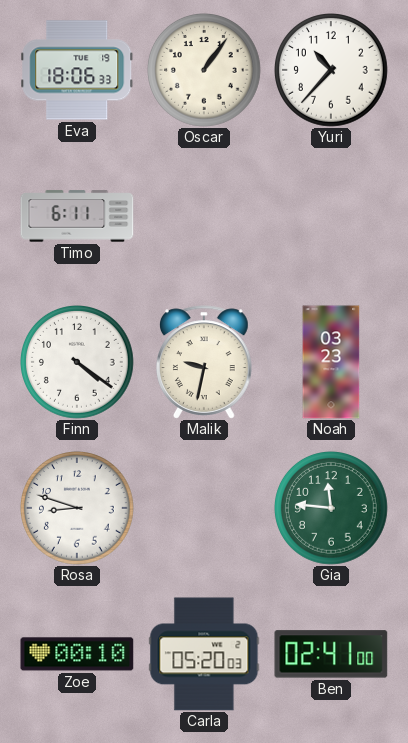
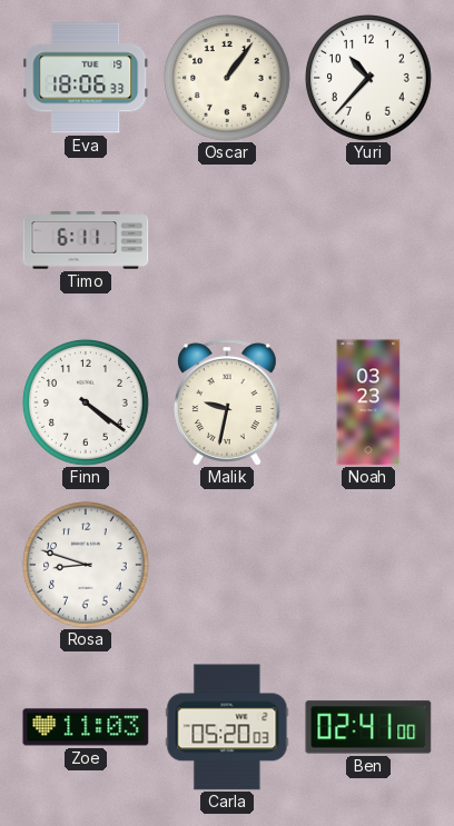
Gia: 11:46 -> none
Zoe: 00:10 -> 11:03
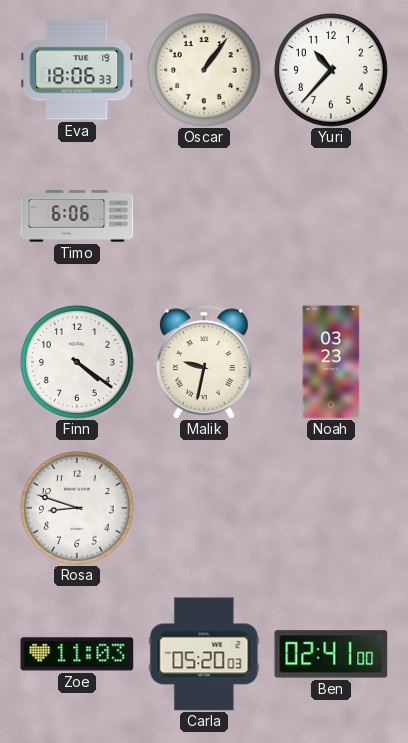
Timo: 6:11 -> 6:06
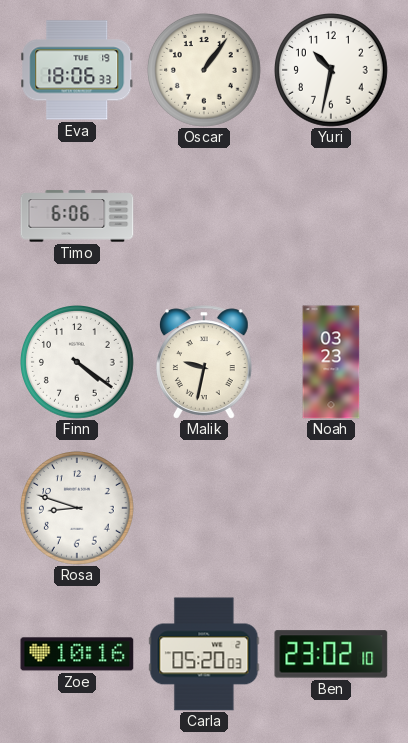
Yuri: 10:37 -> 10:32
Zoe: 11:03 -> 10:16
Ben: 02:41 -> 23:02
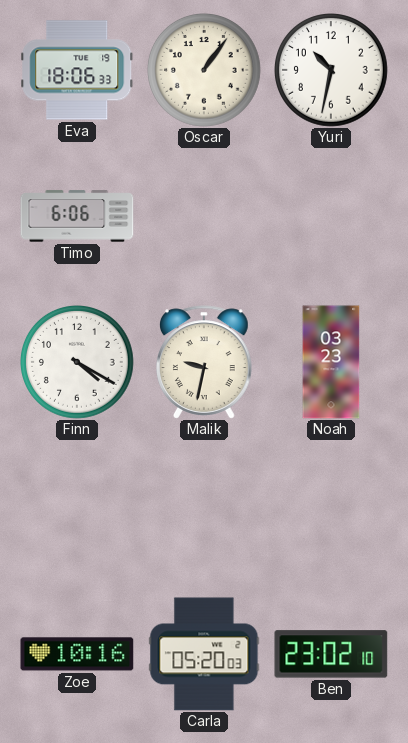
Finn: 4:21 -> 4:20
Rosa: 8:48 -> none
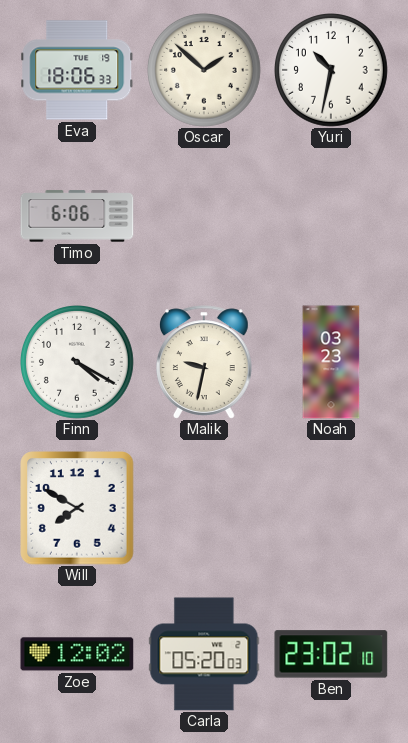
Oscar: 1:06 -> 1:52
Will: none -> 7:50
Zoe: 10:16 -> 12:02
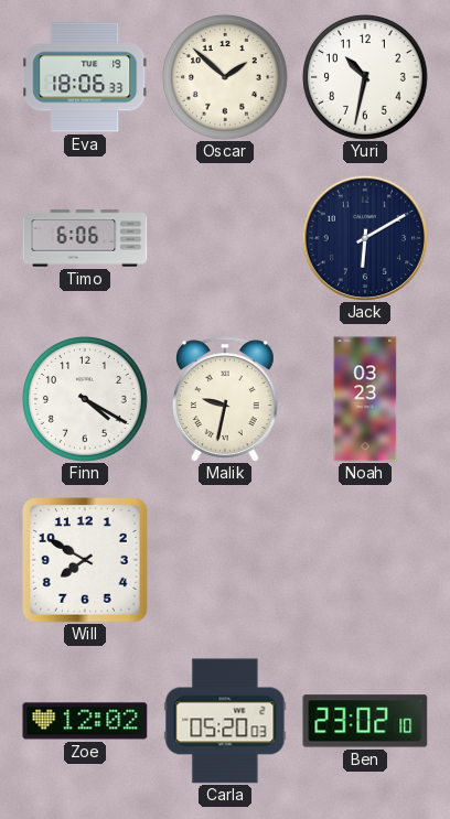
Jack: none -> 6:10
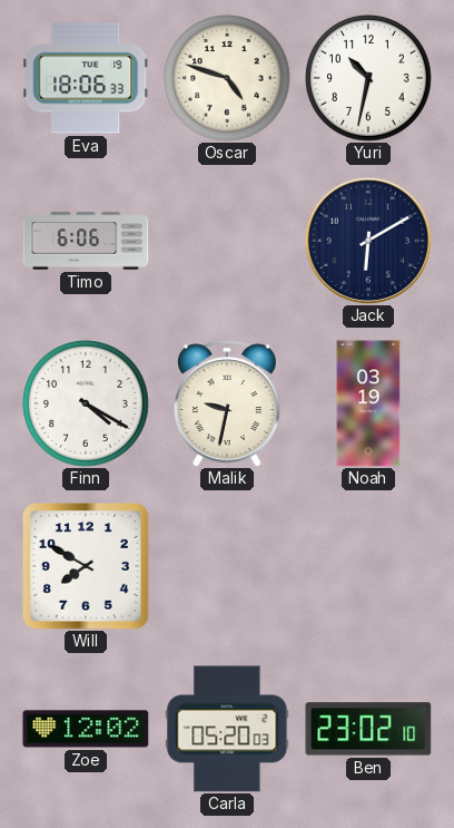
Oscar: 1:52 -> 4:48
Noah: 03:23 -> 03:19
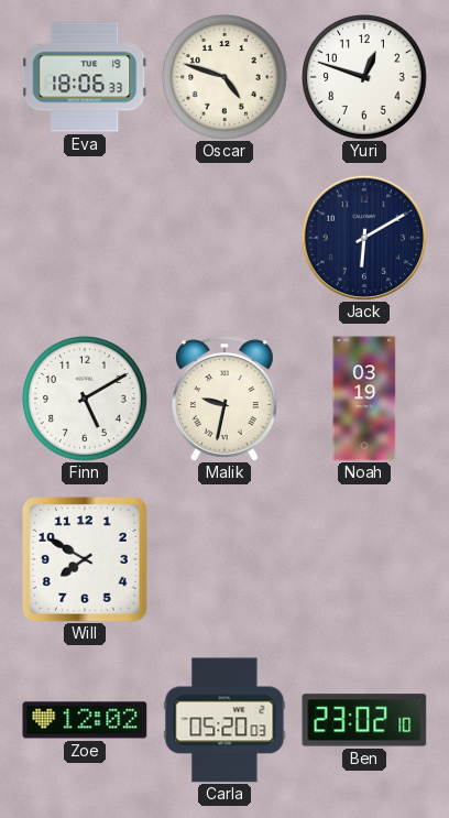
Yuri: 10:32 -> 12:48
Timo: 6:06 -> none
Finn: 4:20 -> 5:10
